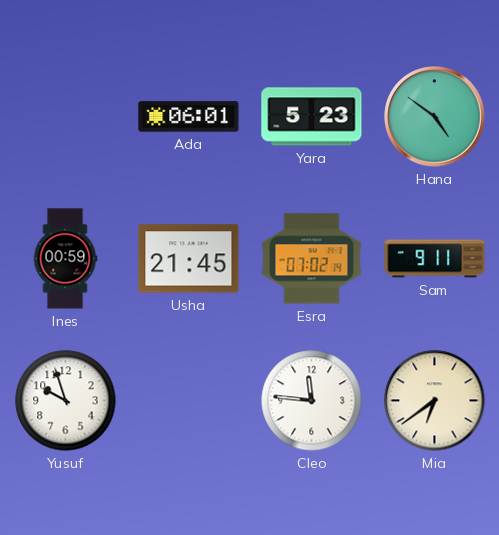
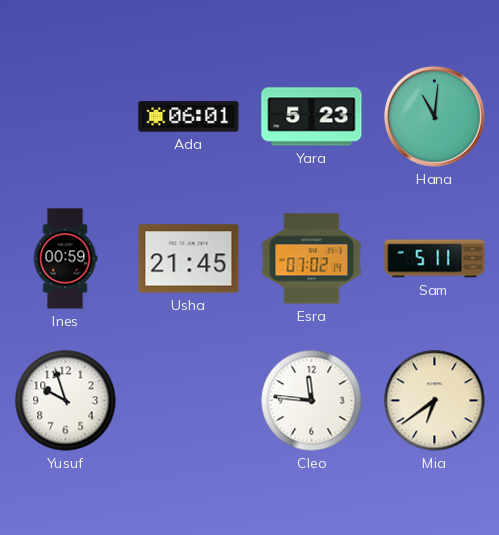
Hana: 4:51 -> 11:01
Sam: 9:11 -> 5:11
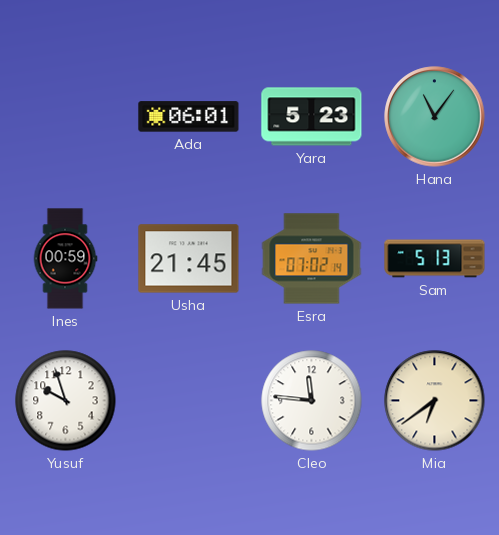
Hana: 11:01 -> 11:06
Sam: 5:11 -> 5:13
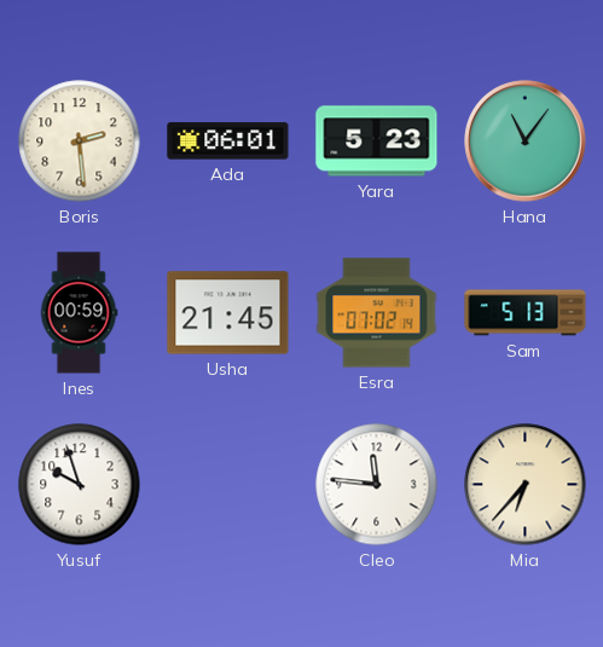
Boris: none -> 2:29
Mia: 6:39 -> 6:37
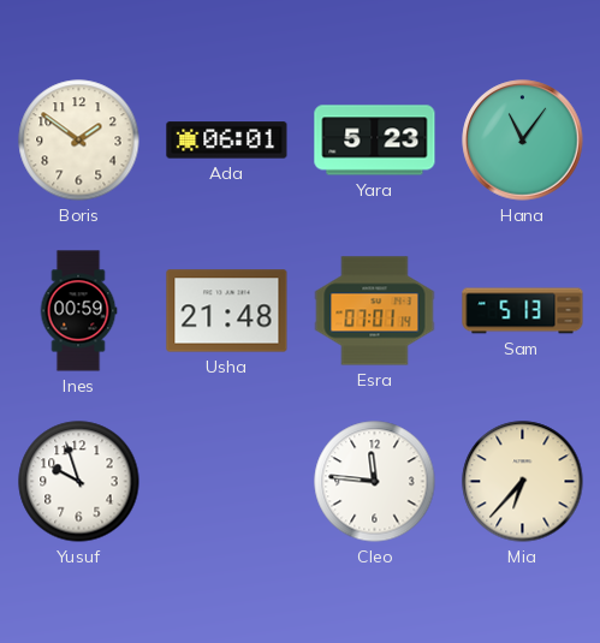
Boris: 2:29 -> 1:51
Usha: 21:45 -> 21:48
Esra: 07:02 -> 07:01
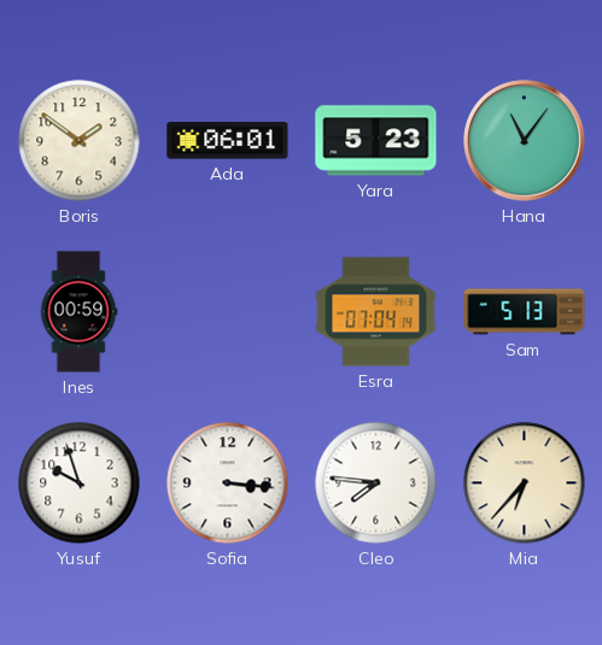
Usha: 21:48 -> none
Esra: 07:01 -> 07:04
Sofia: none -> 3:16
Cleo: 11:46 -> 7:46
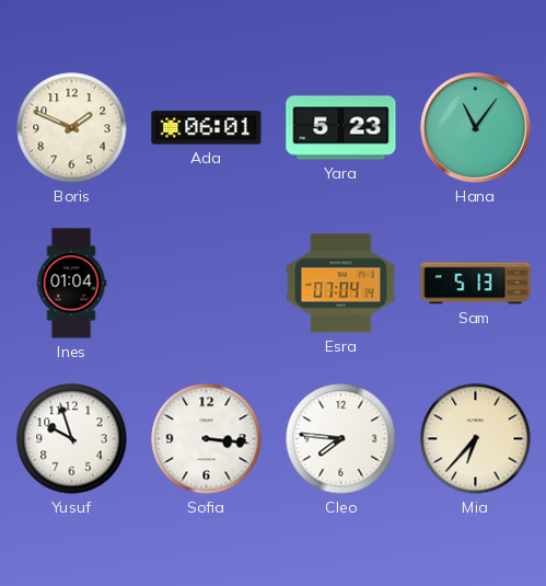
Boris: 1:51 -> 1:49
Ines: 00:59 -> 01:04
